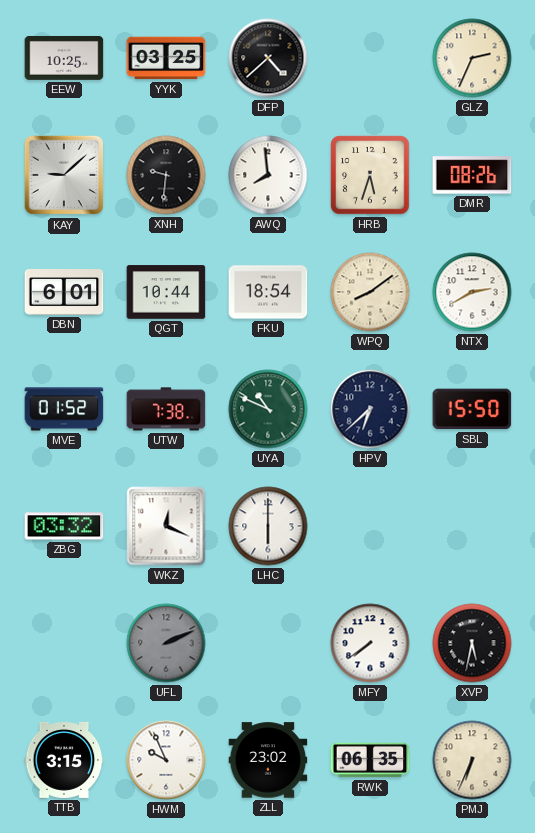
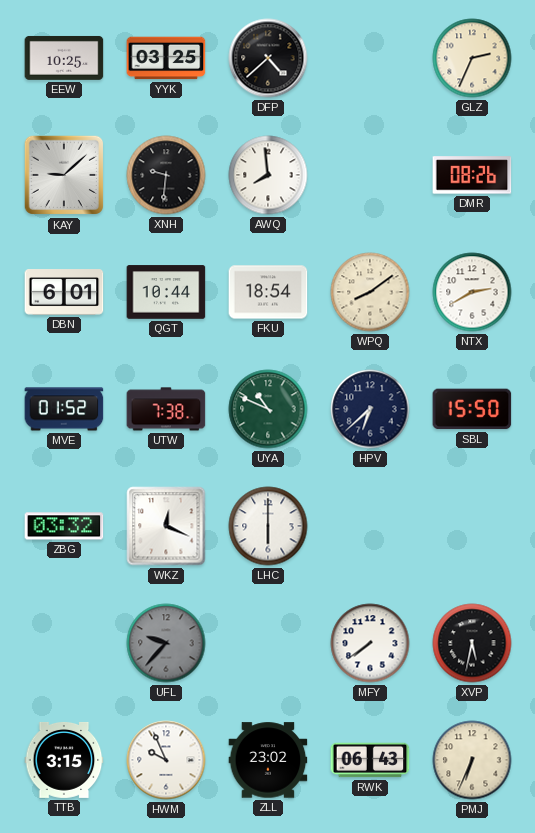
HRB: 5:33 -> none
UFL: 2:11 -> 9:37
RWK: 06:35 -> 06:43
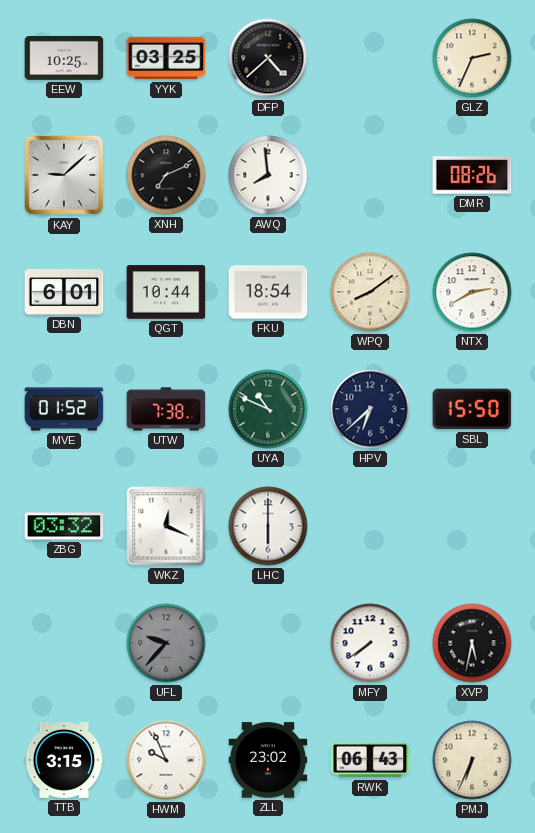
XNH: 9:31 -> 7:11
